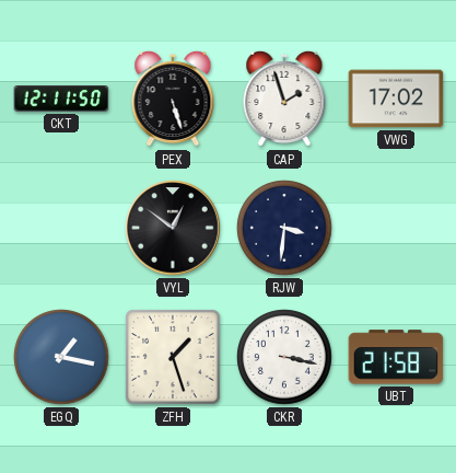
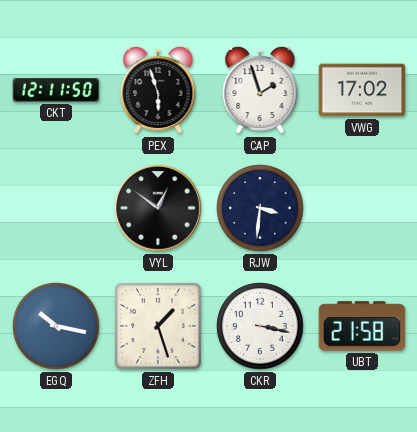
PEX: 5:27 -> 5:57
EGQ: 1:17 -> 10:17
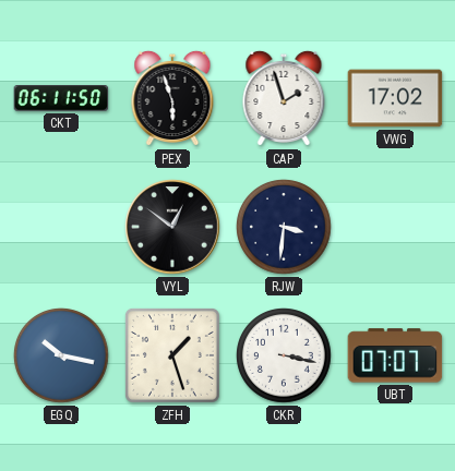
CKT: 12:11 -> 06:11
UBT: 21:58 -> 07:07
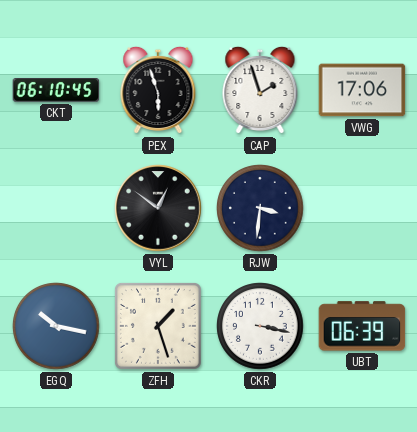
CKT: 06:11 -> 06:10
VWG: 17:02 -> 17:06
UBT: 07:07 -> 06:39
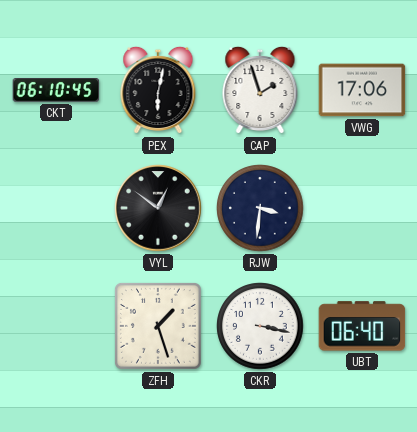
PEX: 5:57 -> 6:02
EGQ: 10:17 -> none
UBT: 06:39 -> 06:40
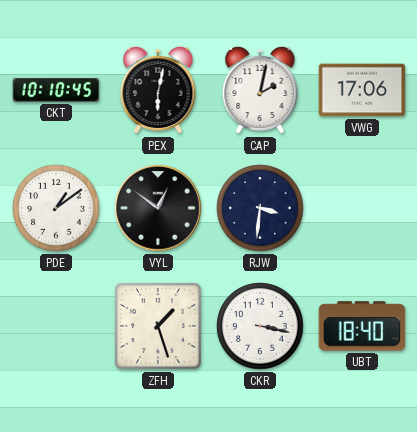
CKT: 06:10 -> 10:10
CAP: 1:57 -> 2:02
PDE: none -> 1:09
UBT: 06:40 -> 18:40
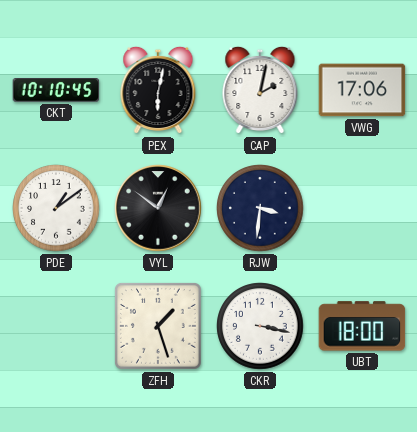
UBT: 18:40 -> 18:00
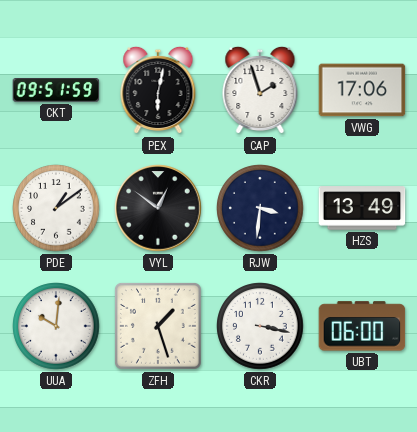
CKT: 10:10 -> 09:51
CAP: 2:02 -> 1:57
HZS: none -> 13:49
UUA: none -> 10:01
UBT: 18:00 -> 06:00
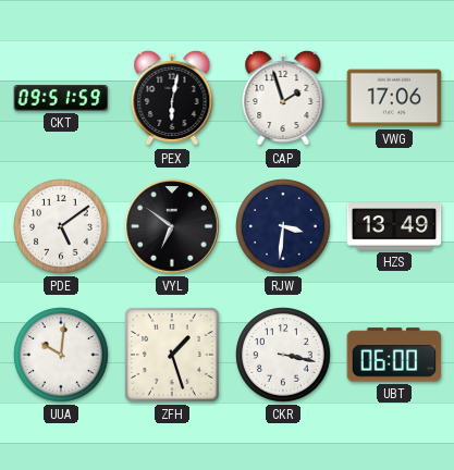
PDE: 1:09 -> 5:09
VYL: 12:51 -> 6:51
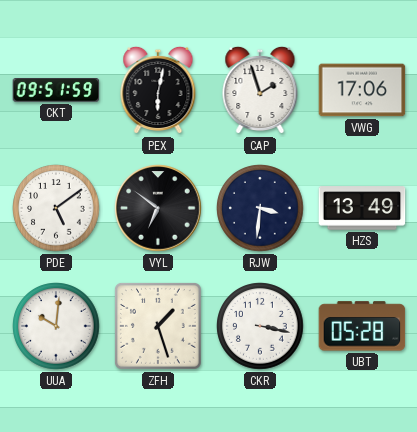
UBT: 06:00 -> 05:28
